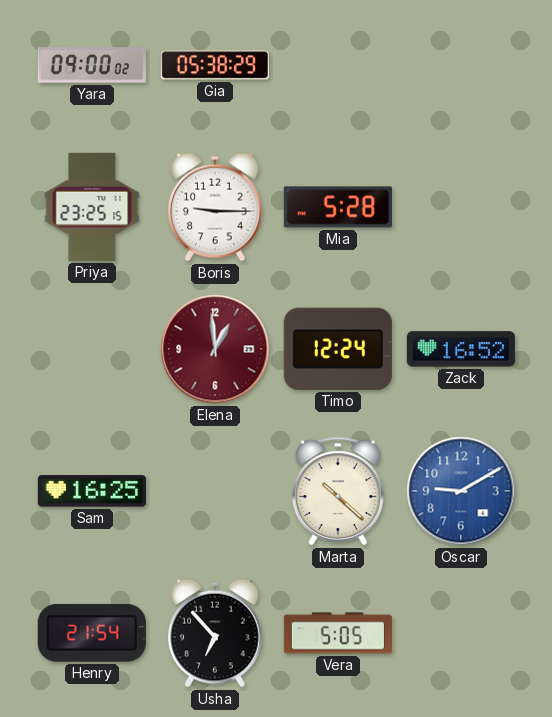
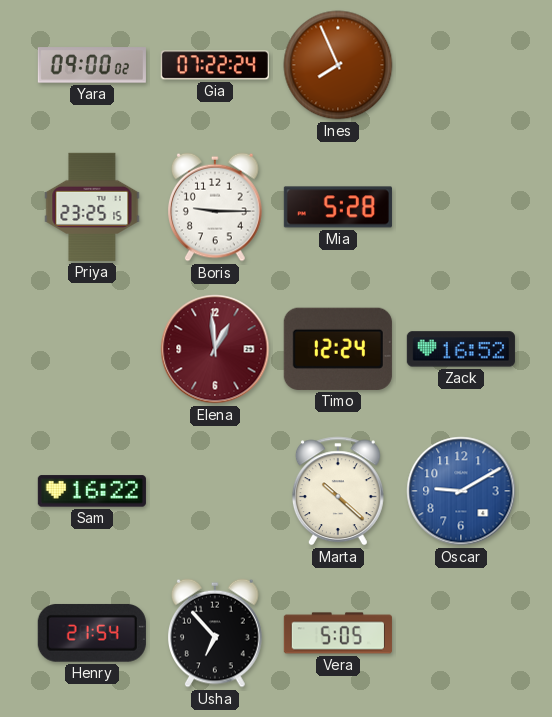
Gia: 05:38 -> 07:22
Ines: none -> 7:56
Sam: 16:25 -> 16:22
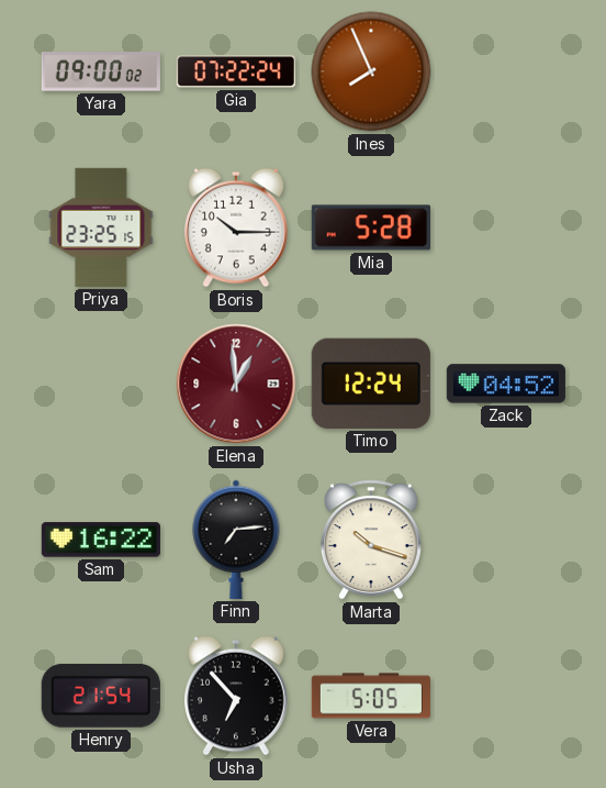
Boris: 9:15 -> 10:15
Zack: 16:52 -> 04:52
Finn: none -> 7:14
Marta: 10:22 -> 10:18
Oscar: 9:10 -> none
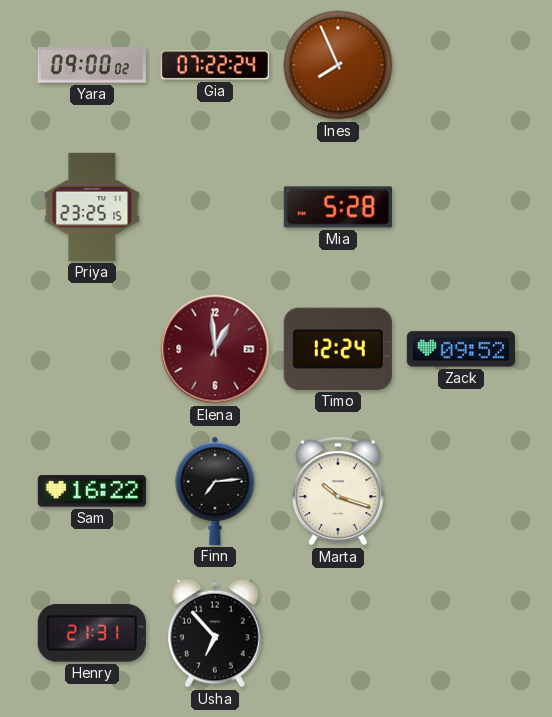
Boris: 10:15 -> none
Zack: 04:52 -> 09:52
Henry: 21:54 -> 21:31
Vera: 5:05 -> none
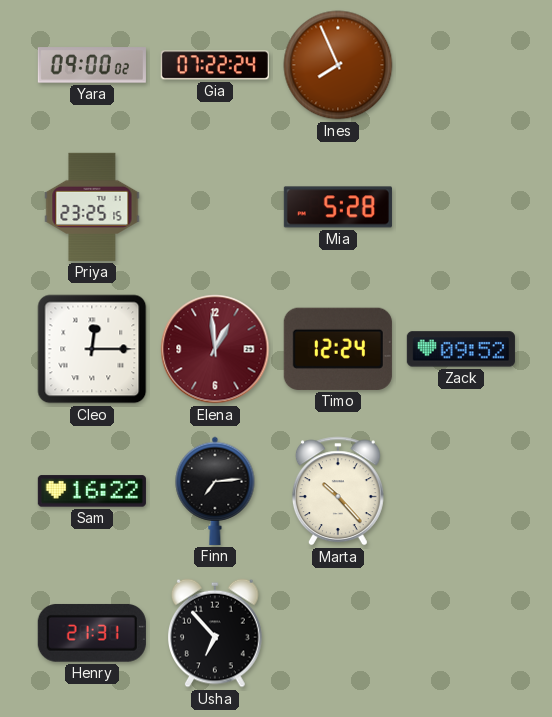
Cleo: none -> 12:15
Marta: 10:18 -> 10:23
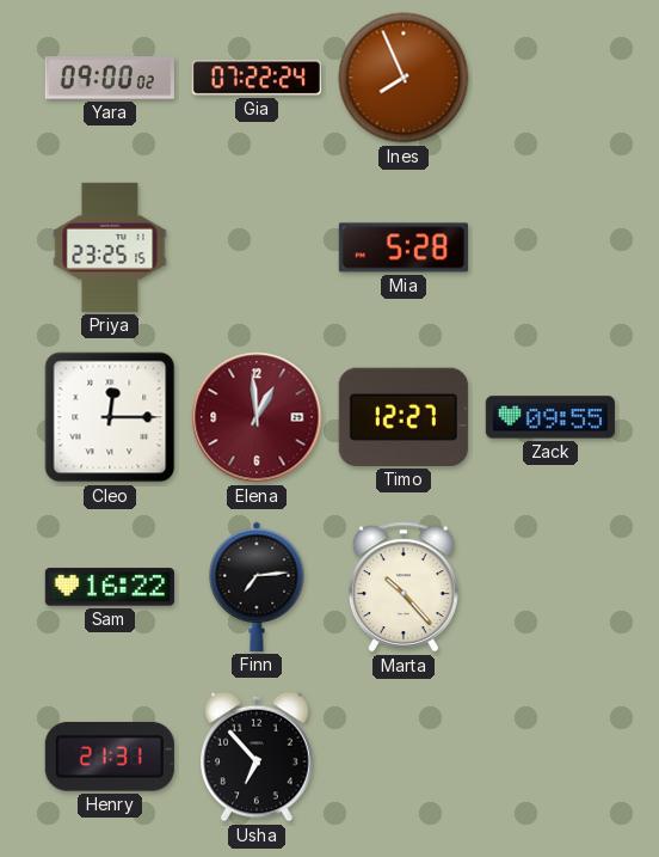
Timo: 12:24 -> 12:27
Zack: 09:52 -> 09:55
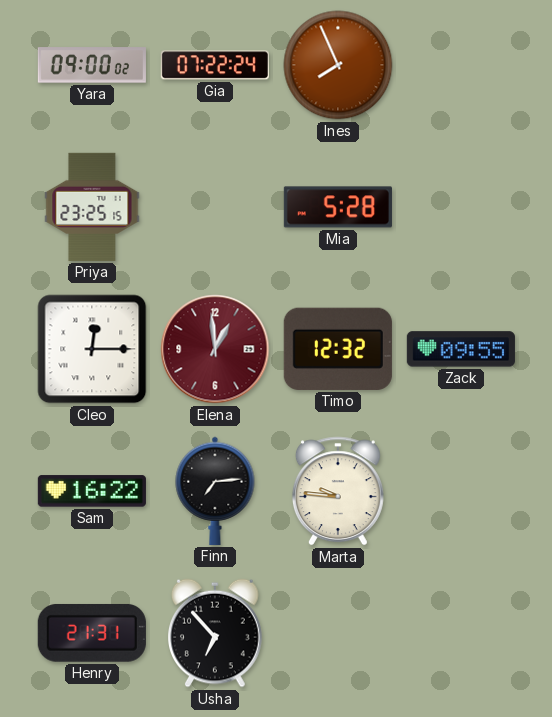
Timo: 12:27 -> 12:32
Marta: 10:23 -> 9:46
